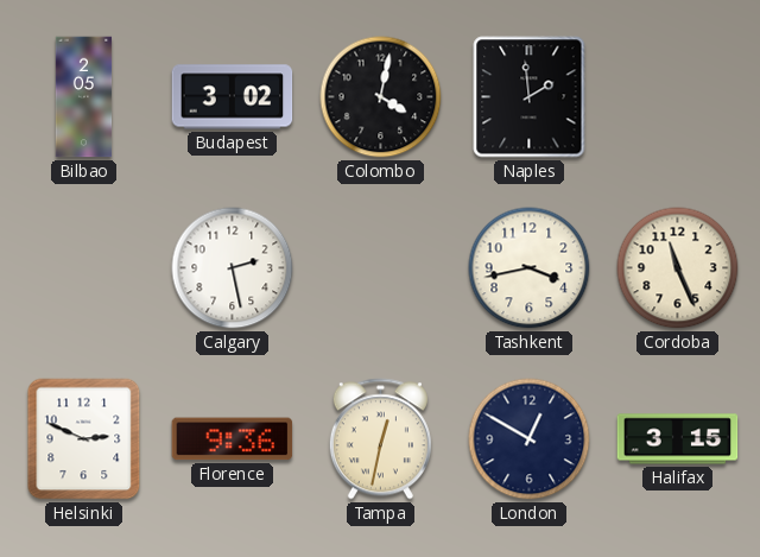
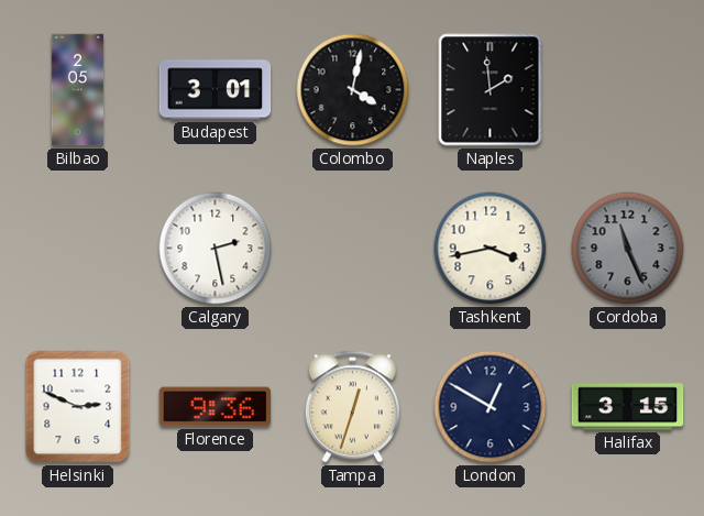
Budapest: 3:02 -> 3:01
Cordoba dial: cream -> grey
Tampa: 12:32 -> 12:33
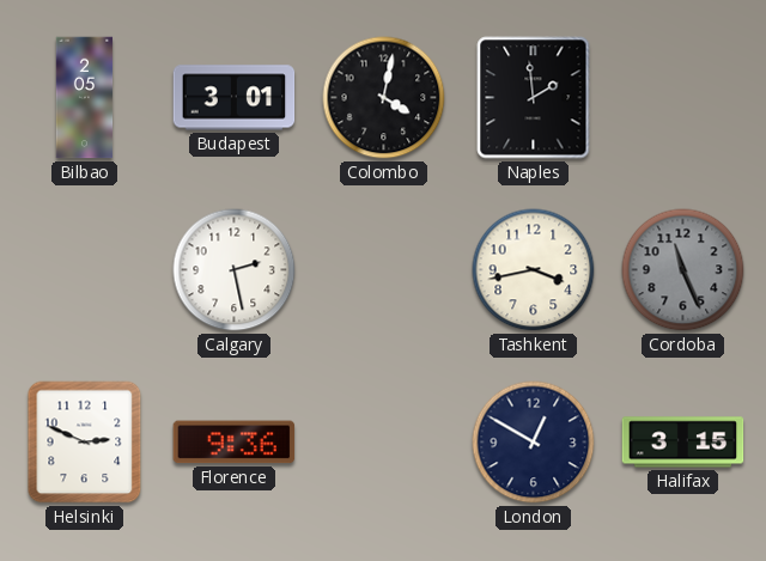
Tampa: 12:33 -> none
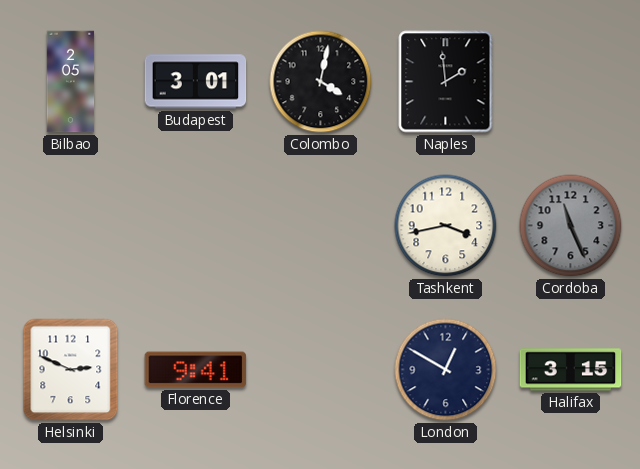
Calgary: 2:28 -> none
Florence: 9:36 -> 9:41
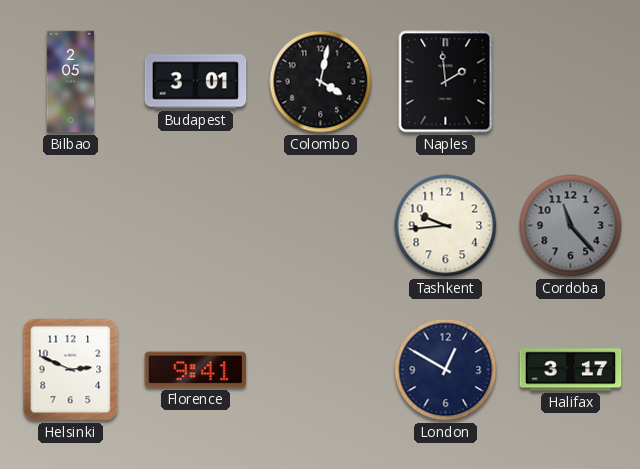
Tashkent: 3:43 -> 9:44
Cordoba: 11:26 -> 11:23
Halifax: 3:15 -> 3:17
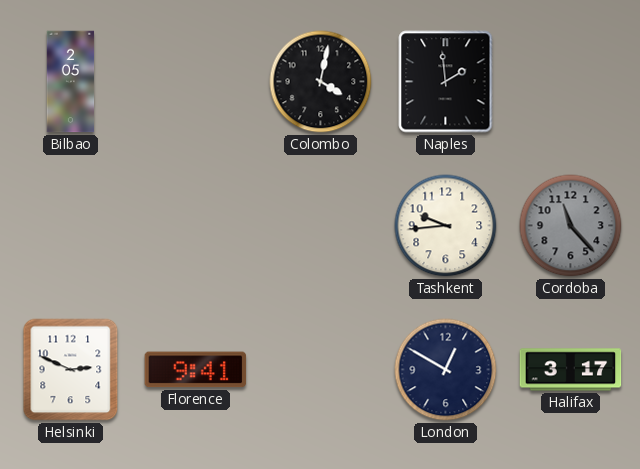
Budapest: 3:01 -> none
